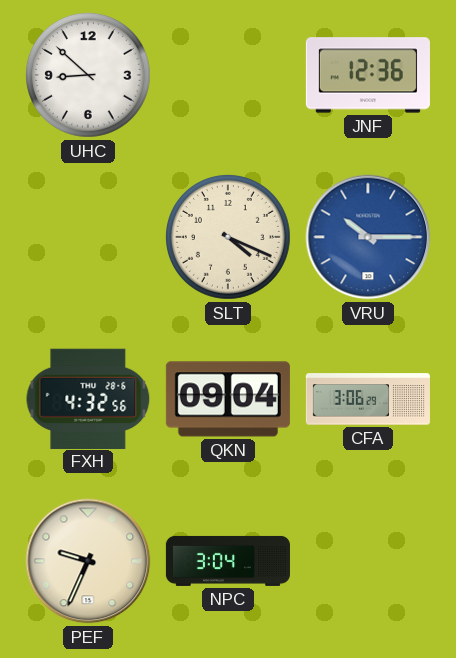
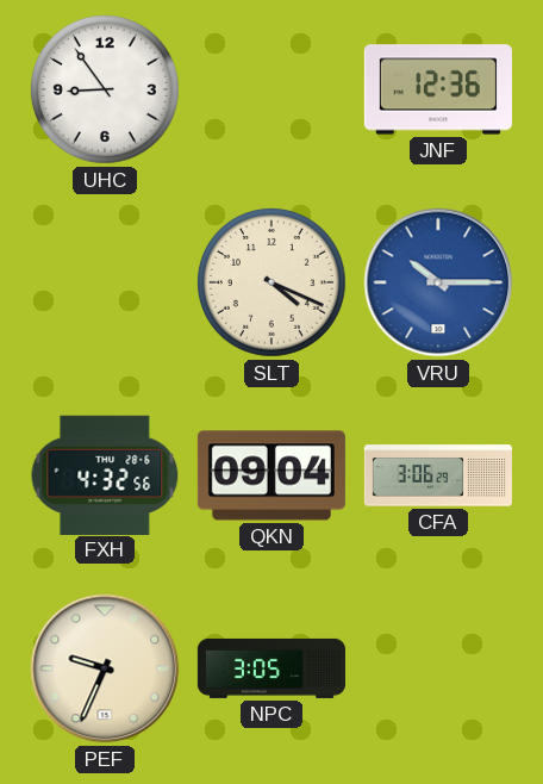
UHC: 8:52 -> 8:54
NPC: 3:04 -> 3:05
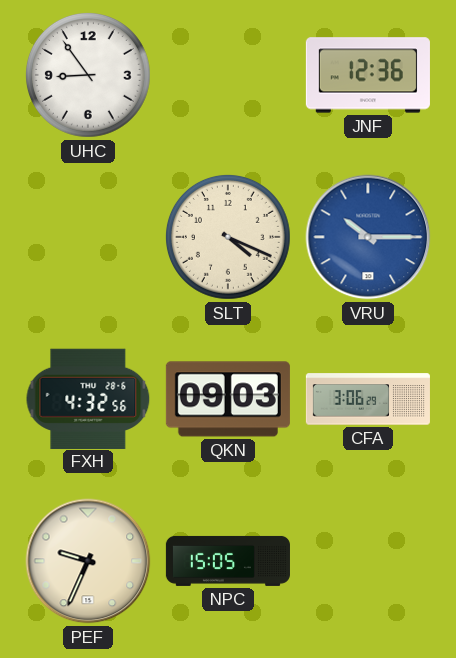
QKN: 09:04 -> 09:03
NPC: 3:05 -> 15:05
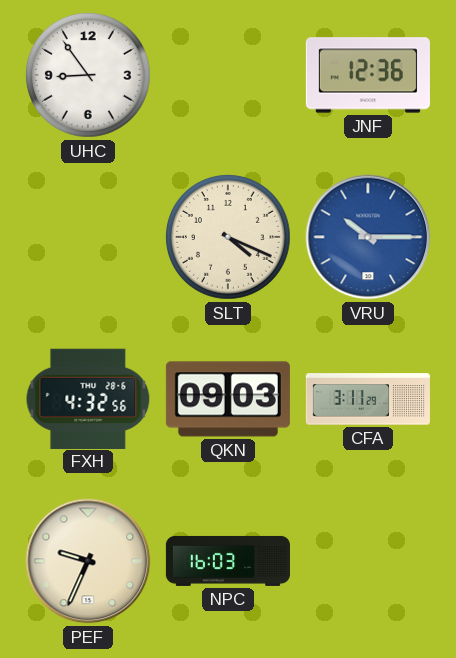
CFA: 3:06 -> 3:11
NPC: 15:05 -> 16:03
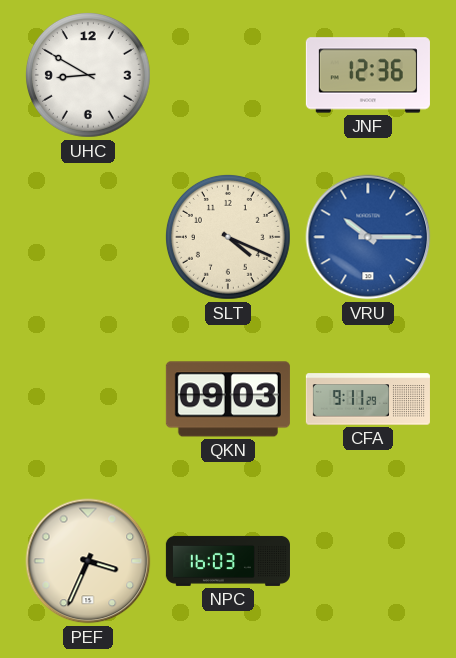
UHC: 8:54 -> 8:50
FXH: 4:32 -> none
CFA: 3:11 -> 9:11
PEF: 9:34 -> 3:34
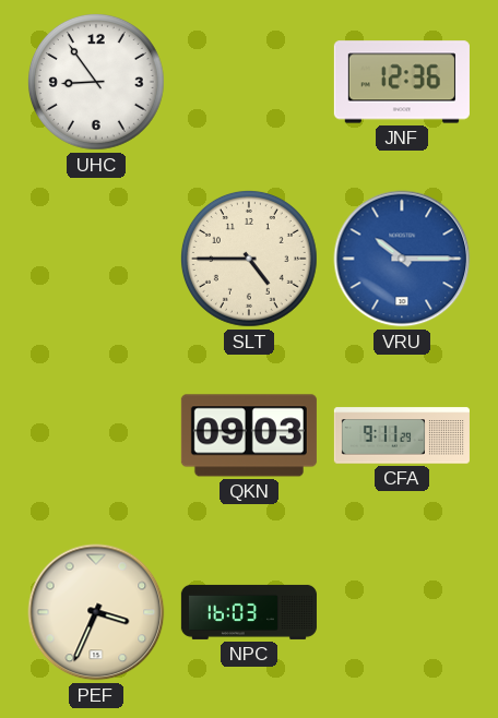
UHC: 8:50 -> 8:54
SLT: 4:19 -> 4:45
